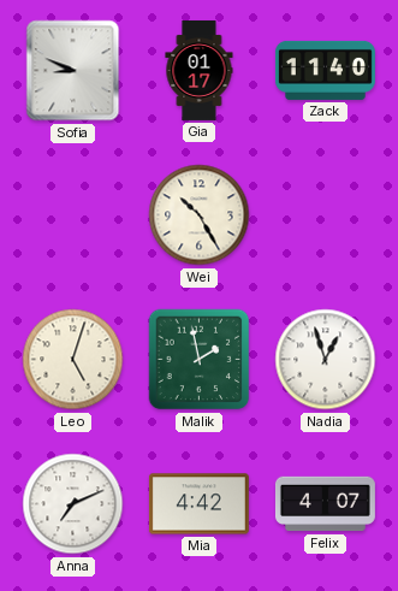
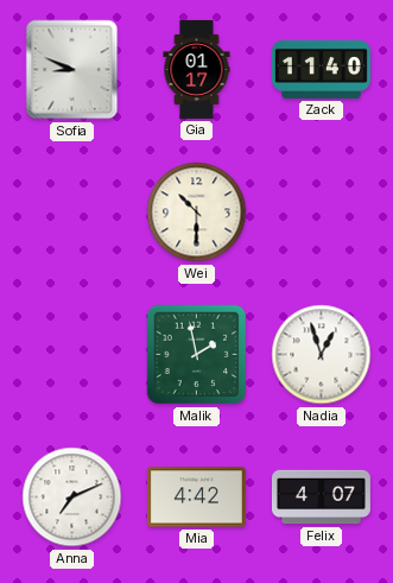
Wei: 10:25 -> 10:30
Leo: 5:03 -> none
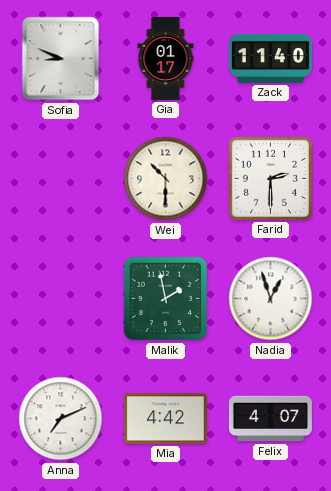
Farid: none -> 2:30
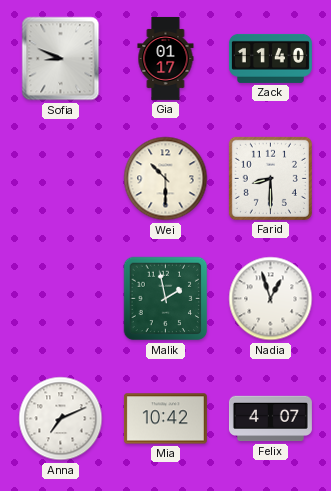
Farid: 2:30 -> 8:30
Mia: 4:42 -> 10:42
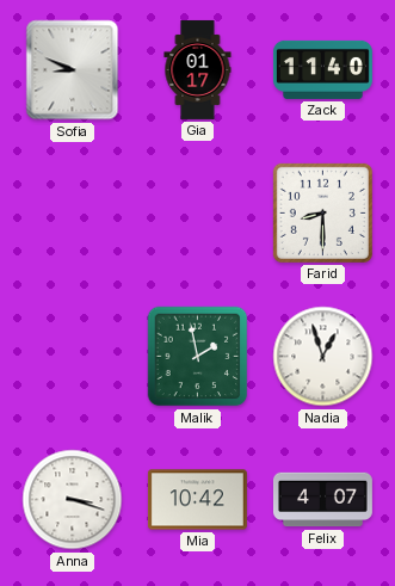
Wei: 10:30 -> none
Anna: 7:11 -> 3:18
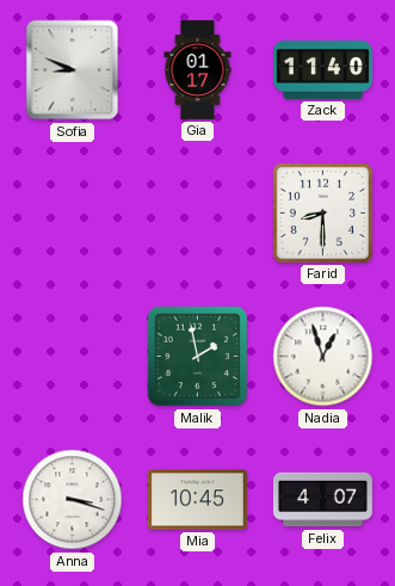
Mia: 10:42 -> 10:45
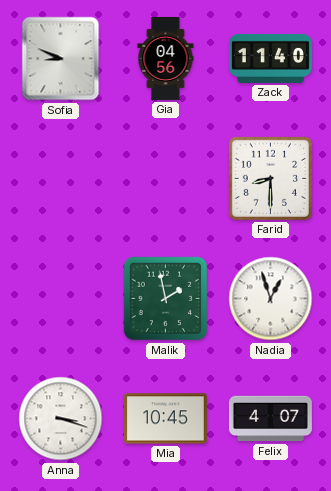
Gia: 01:17 -> 04:56
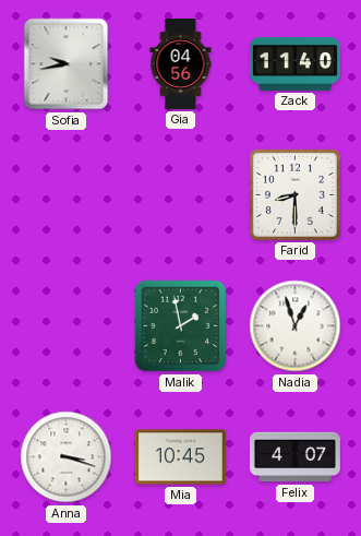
Sofia: 8:49 -> 9:43
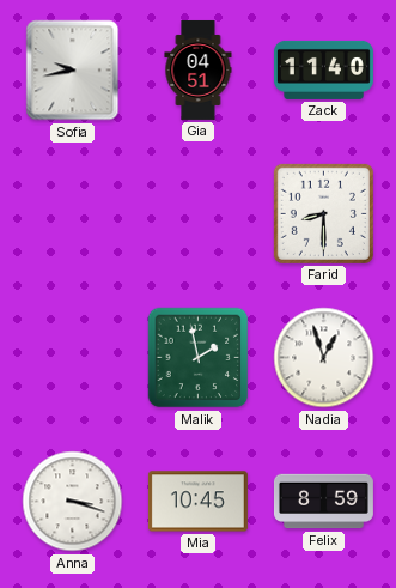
Gia: 04:56 -> 04:51
Felix: 4:07 -> 8:59
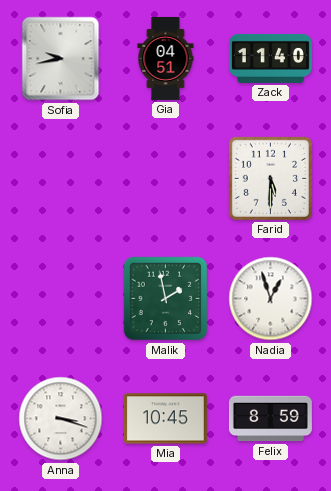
Farid: 8:30 -> 5:30
